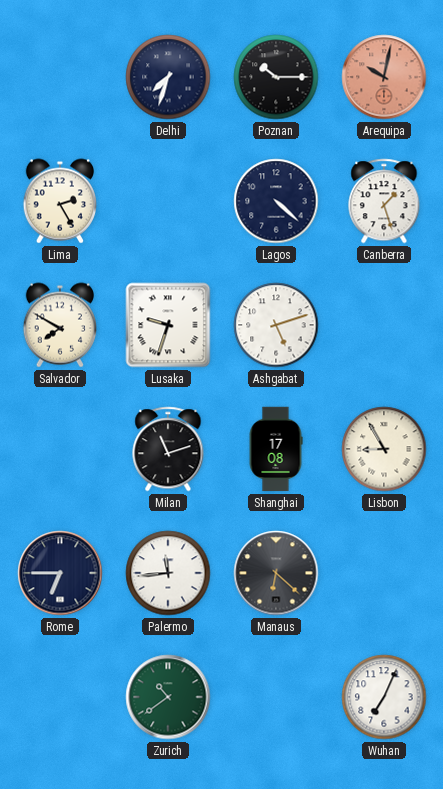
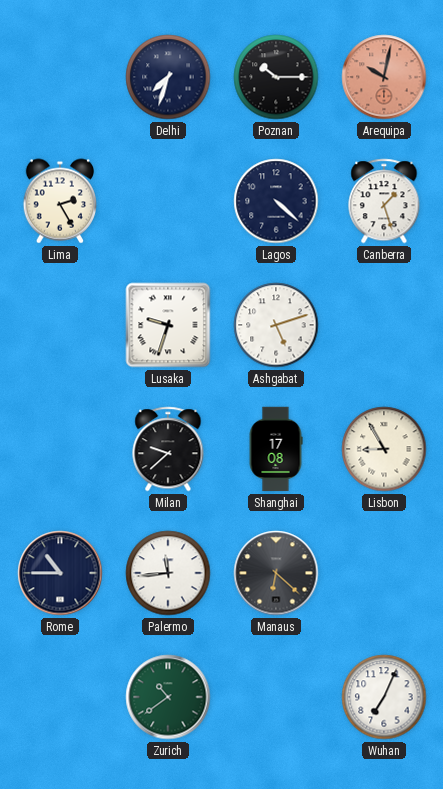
Salvador: 7:50 -> none
Milan: 11:12 -> 9:38
Rome: 6:45 -> 10:45
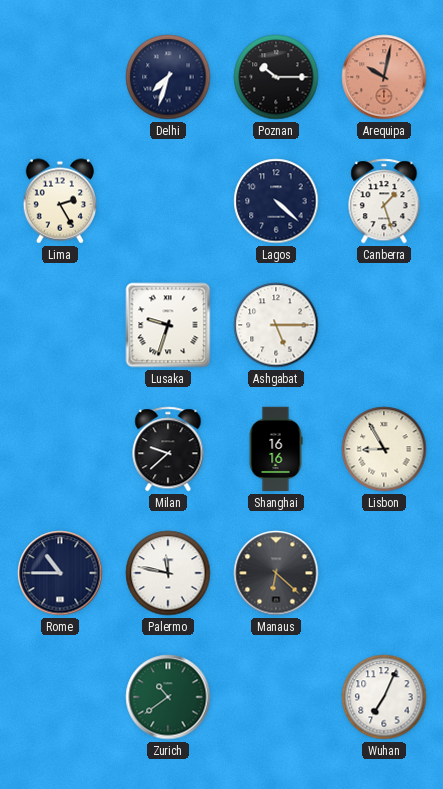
Ashgabat: 5:12 -> 5:15
Shanghai: 17:08 -> 16:16
Palermo: 11:44 -> 11:47
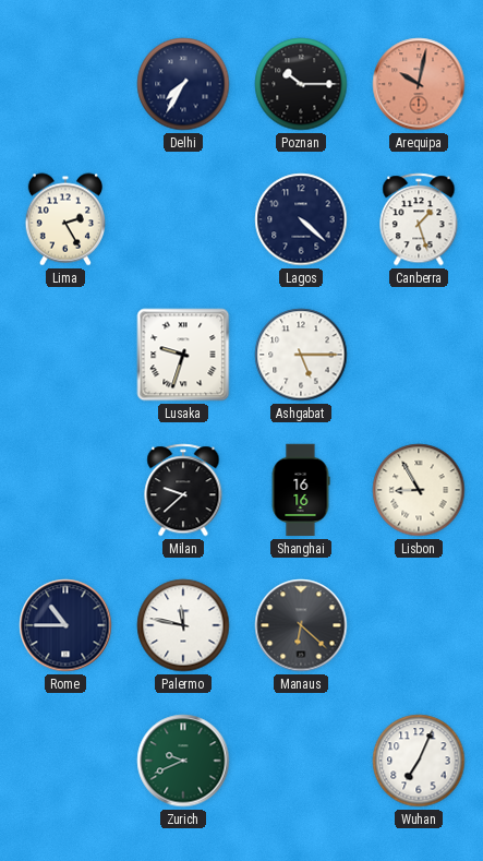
Delhi: 7:33 -> 7:35
Zurich: 10:39 -> 9:41
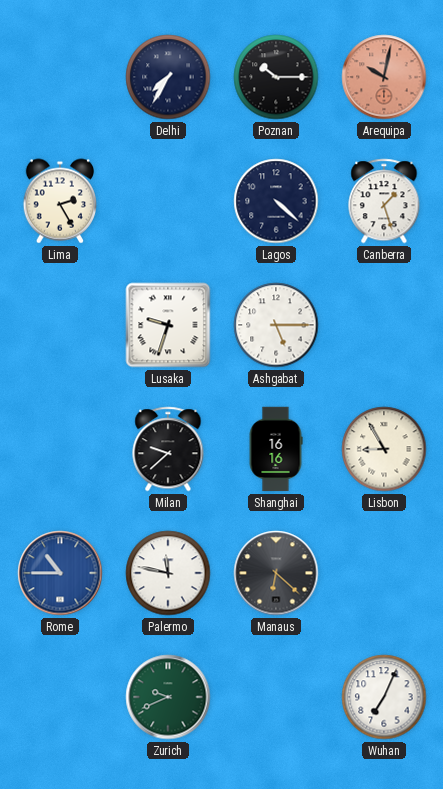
Rome dial: navy -> blue
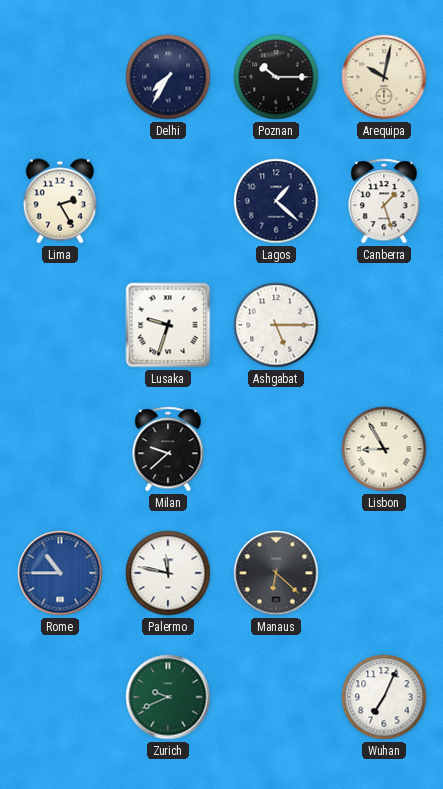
Arequipa dial: salmon -> cream
Lagos: 4:22 -> 1:22
Shanghai: 16:16 -> none
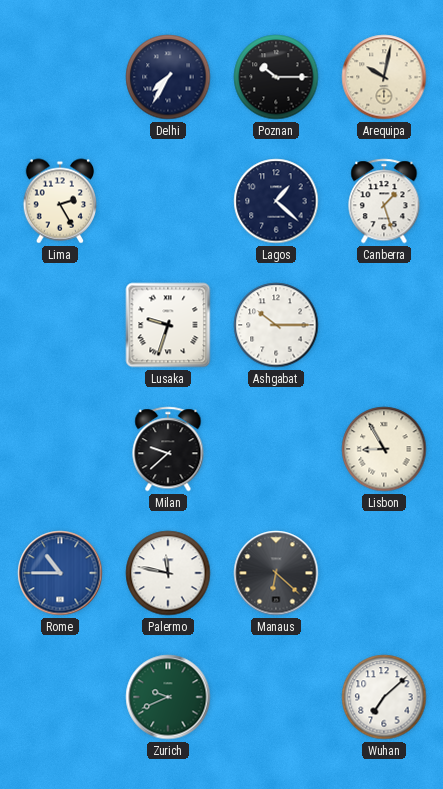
Ashgabat: 5:15 -> 10:15
Wuhan: 7:04 -> 7:08
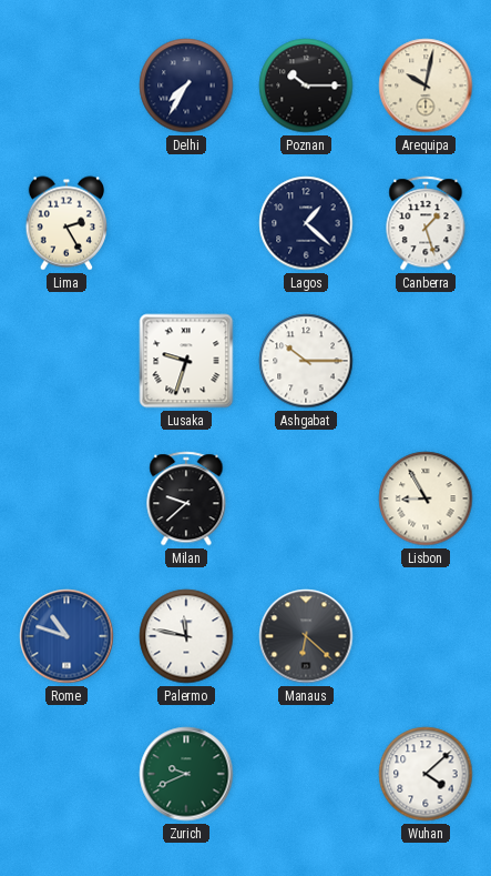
Rome: 10:45 -> 10:48
Wuhan: 7:08 -> 4:08
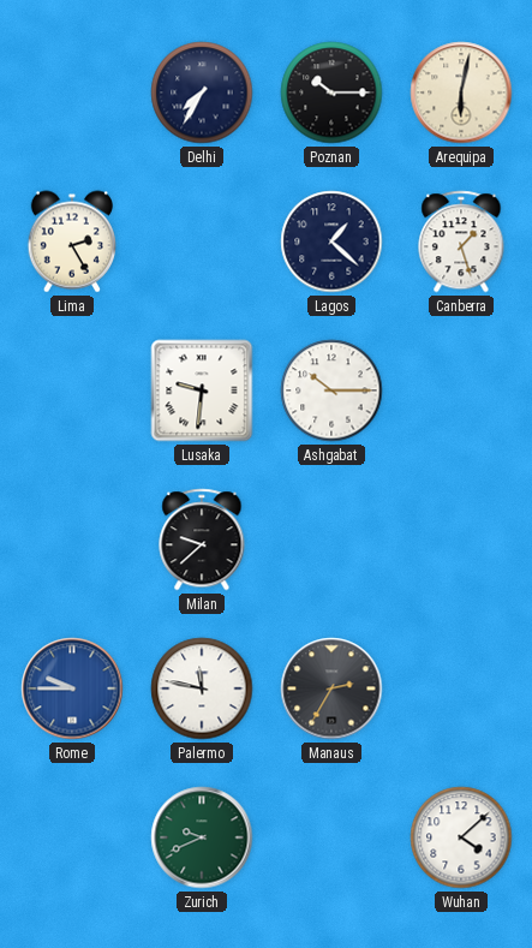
Arequipa: 10:02 -> 6:02
Lusaka: 9:33 -> 9:31
Lisbon: 8:55 -> none
Rome: 10:48 -> 9:45
Manaus: 6:22 -> 2:35
